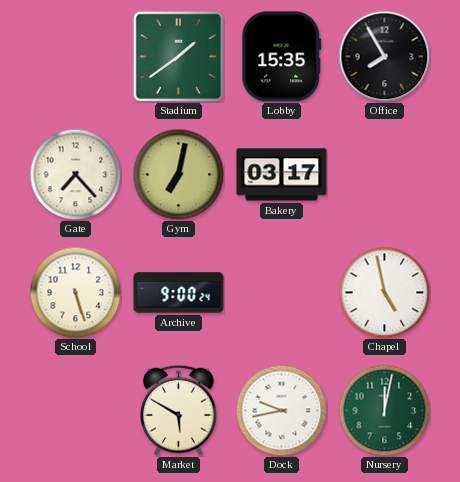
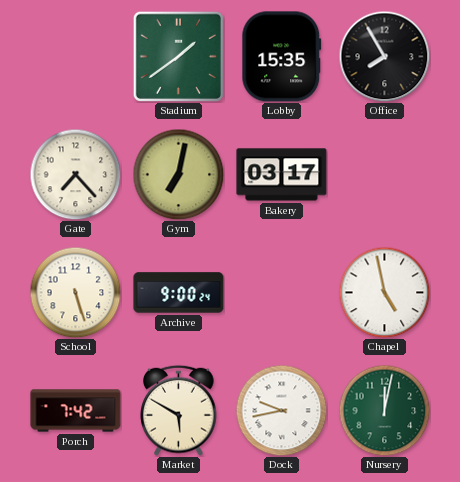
Porch: none -> 7:42
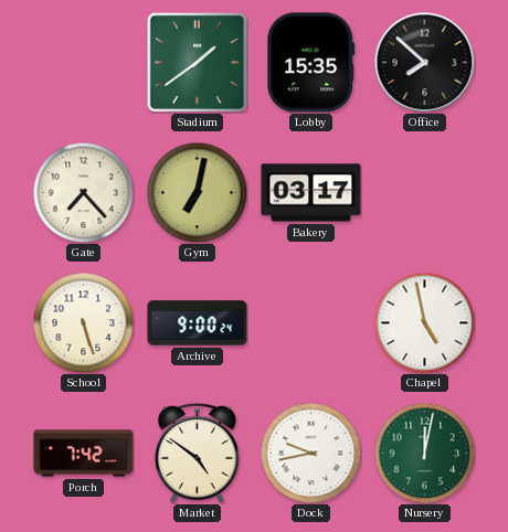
Office: 7:55 -> 7:52
Market: 5:50 -> 4:51
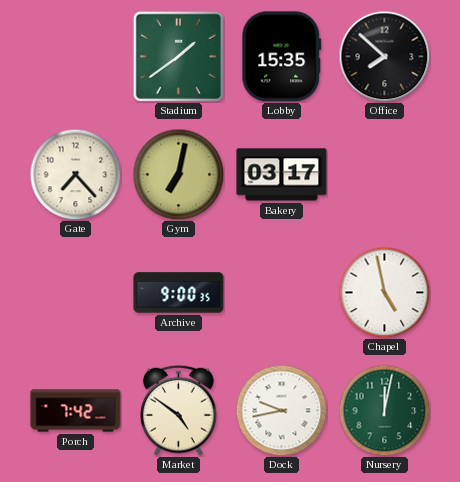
School: 5:27 -> none
Archive: 9:00:24 -> 9:00:35
